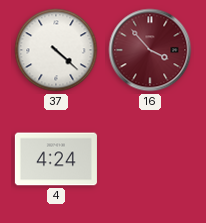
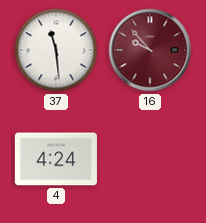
37: 4:22 -> 11:29
16: 3:53 -> 9:53
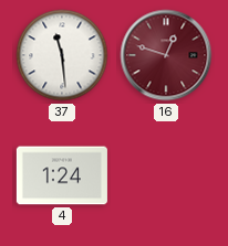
16: 9:53 -> 12:48
4: 4:24 -> 1:24
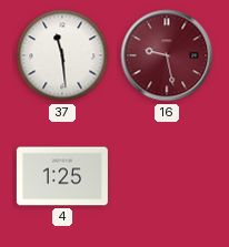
16: 12:48 -> 9:28
4: 1:24 -> 1:25
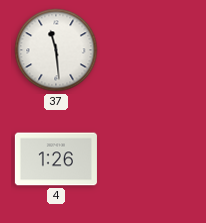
16: 9:28 -> none
4: 1:25 -> 1:26
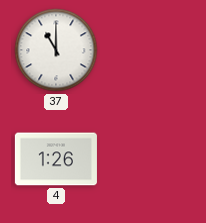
37: 11:29 -> 11:00
